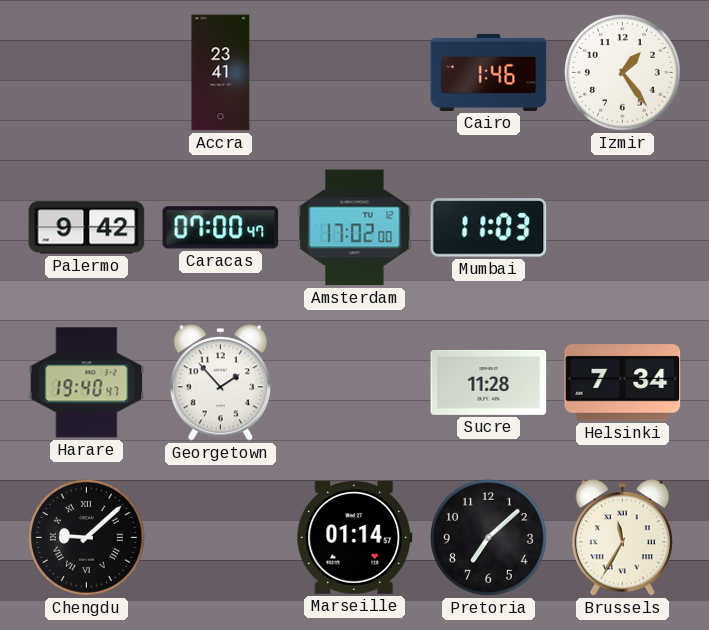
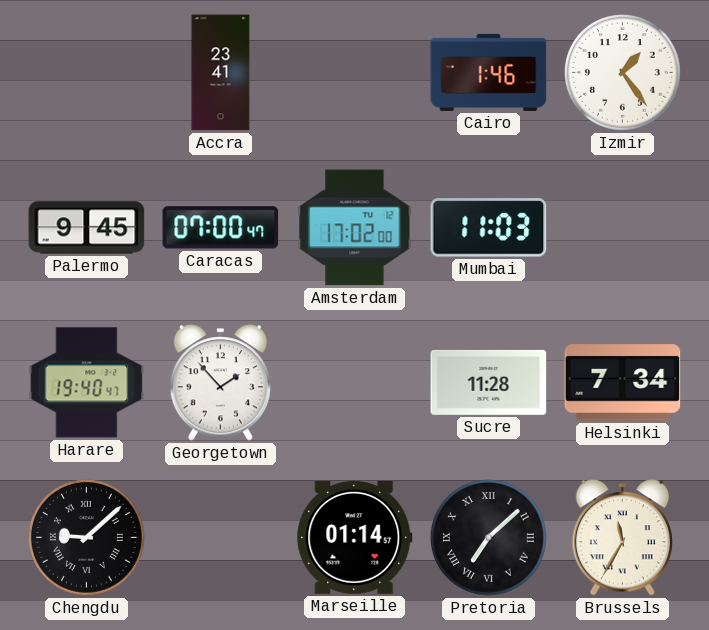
Palermo: 9:42 -> 9:45
Pretoria numerals: Arabic -> Roman
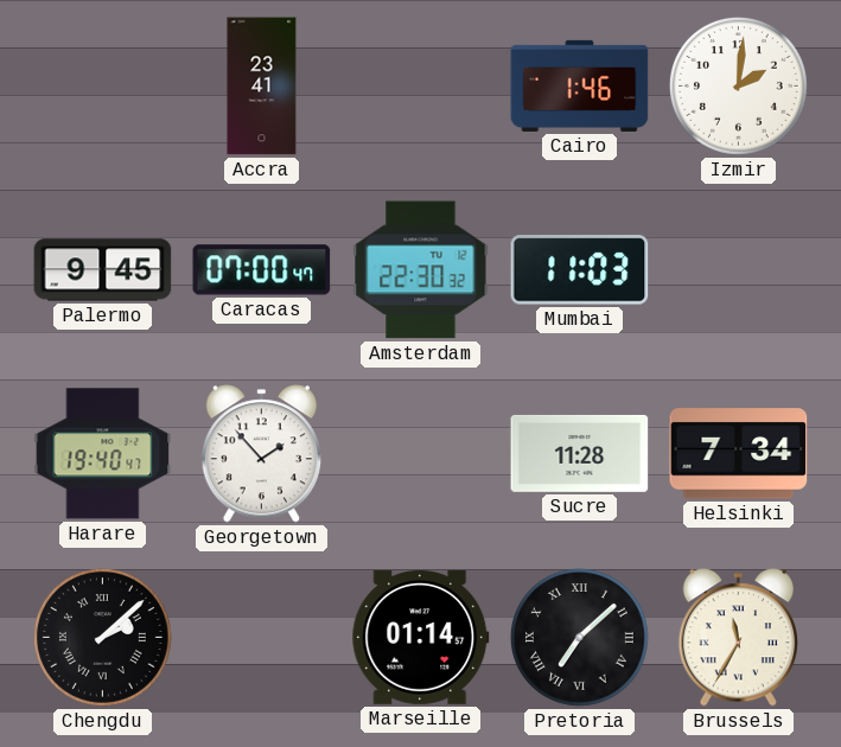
Izmir: 1:24 -> 2:01
Amsterdam: 17:02 -> 22:30
Chengdu: 9:08 -> 2:08
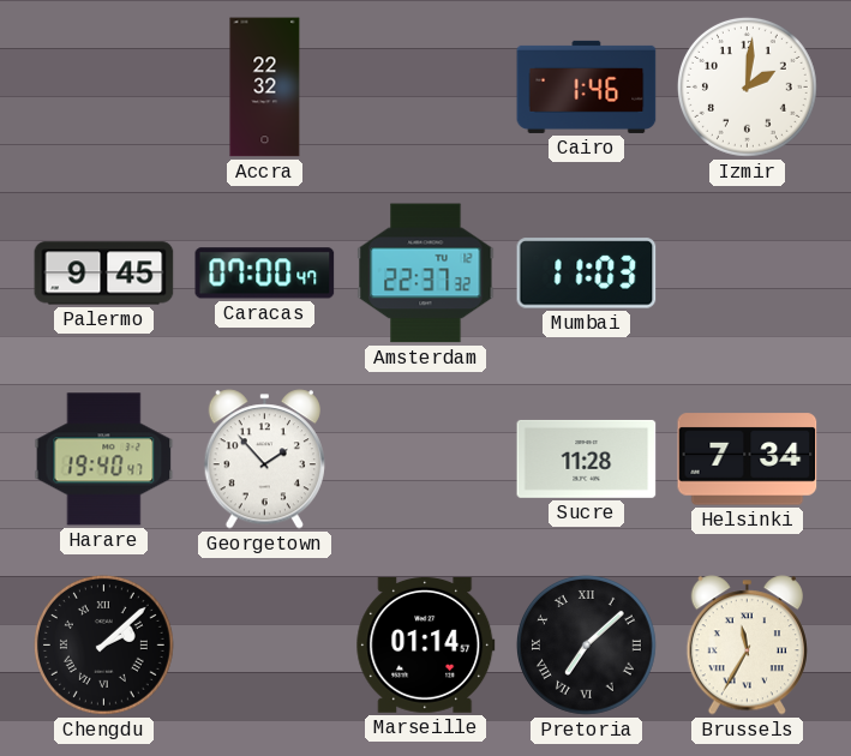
Accra: 23:41 -> 22:32
Amsterdam: 22:30 -> 22:37
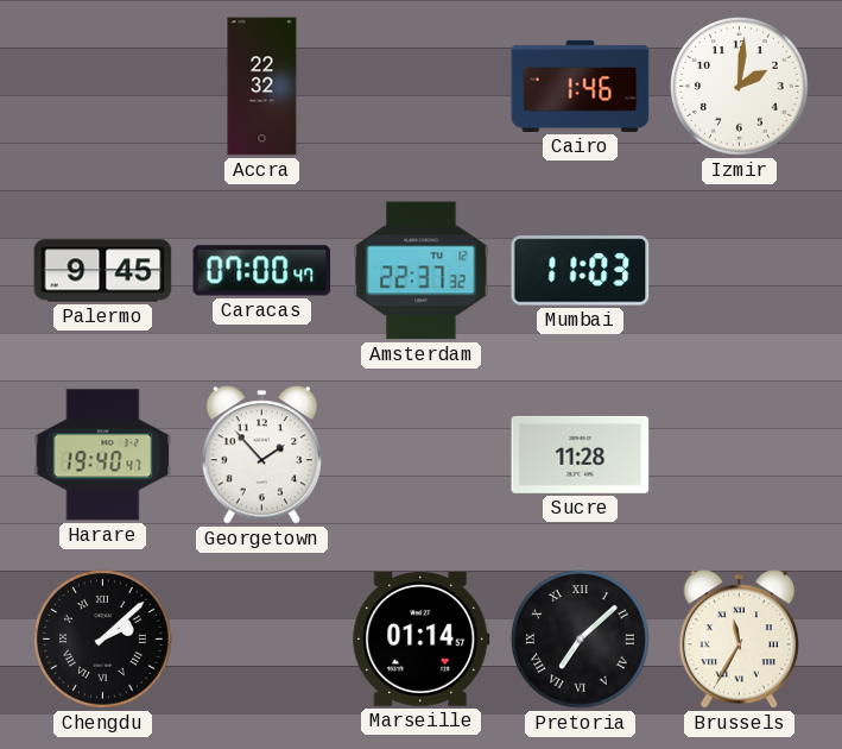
Helsinki: 7:34 -> none
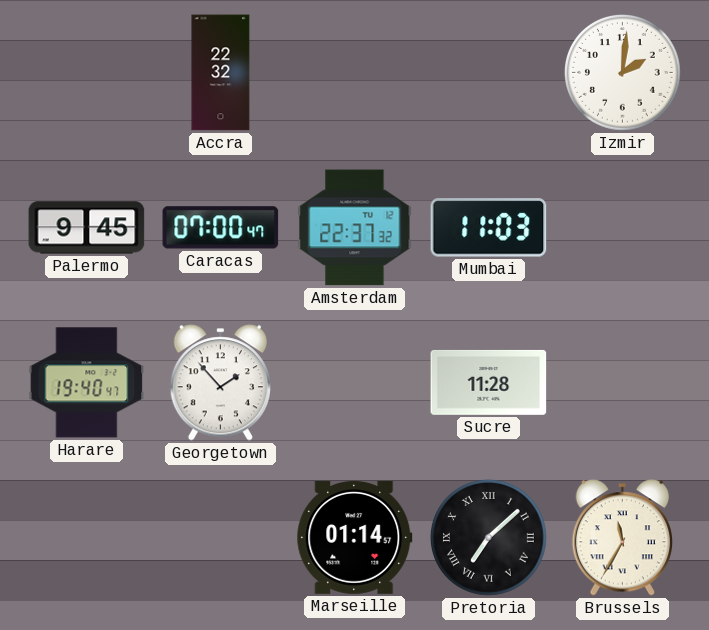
Cairo: 1:46 -> none
Chengdu: 2:08 -> none
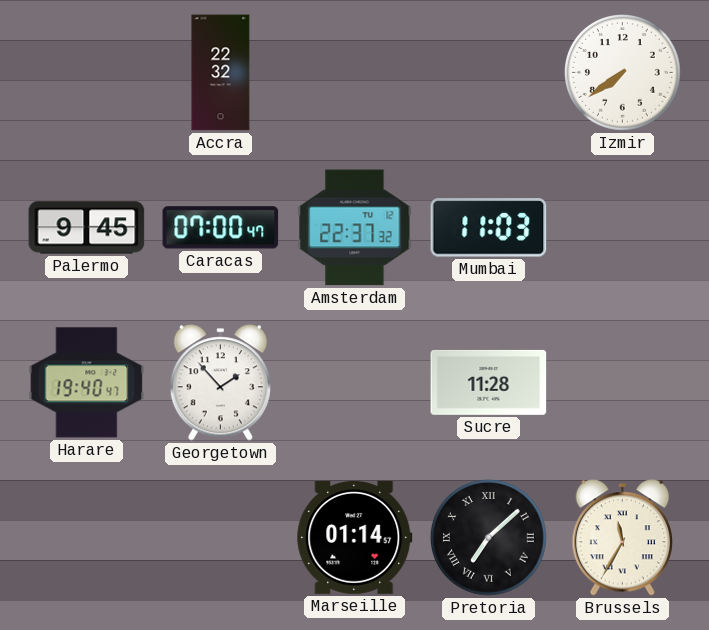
Izmir: 2:01 -> 7:39
